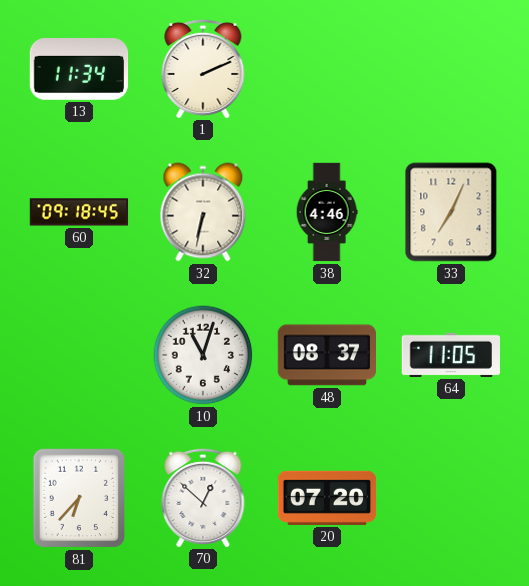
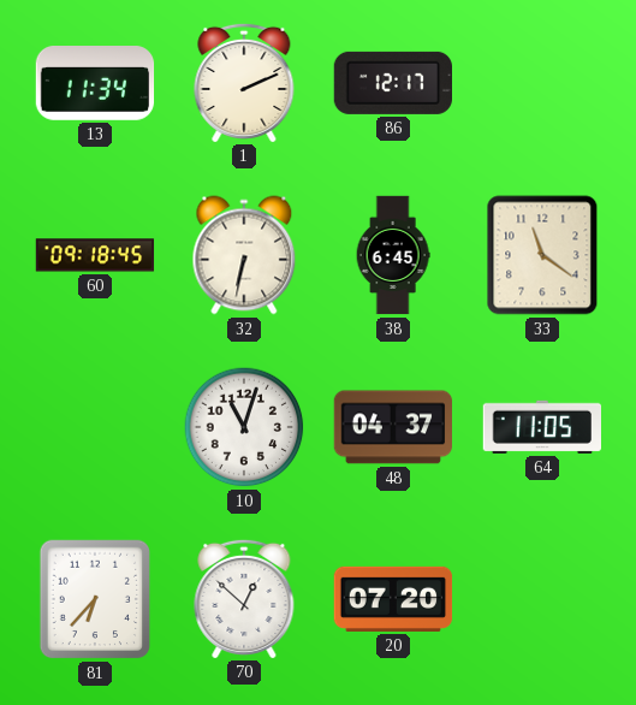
86: none -> 12:17
38: 4:46 -> 6:45
33: 7:04 -> 11:21
48: 08:37 -> 04:37
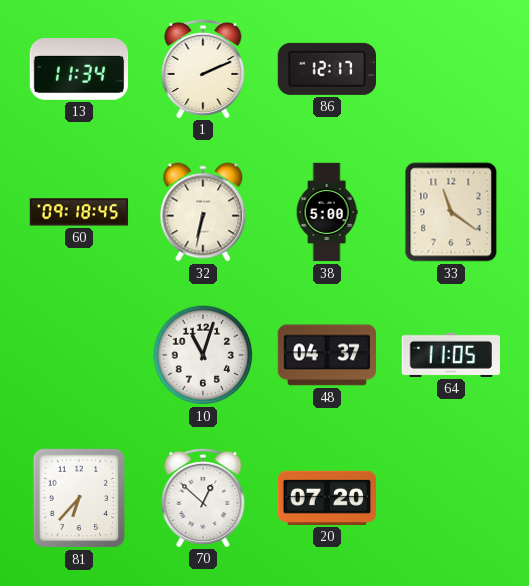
38: 6:45 -> 5:00
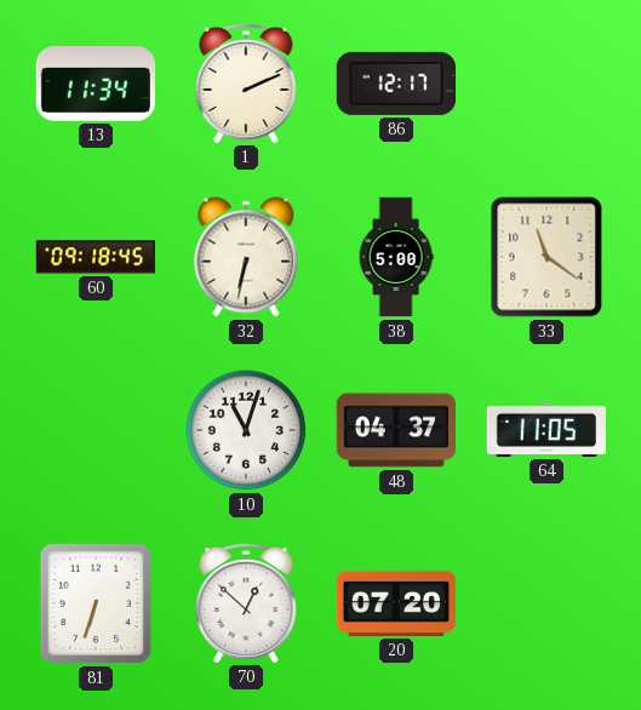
81: 6:37 -> 6:33
